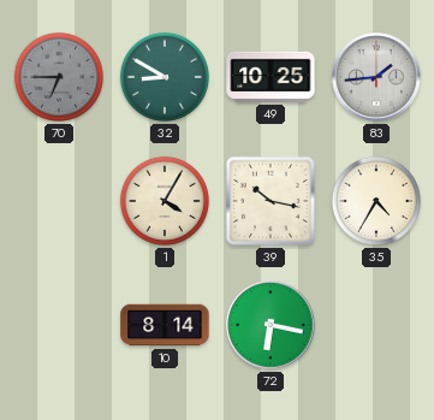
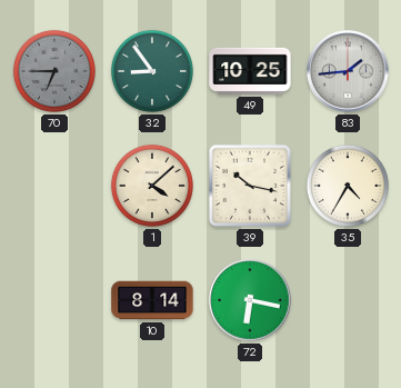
32: 8:50 -> 8:54
1: 4:05 -> 4:08
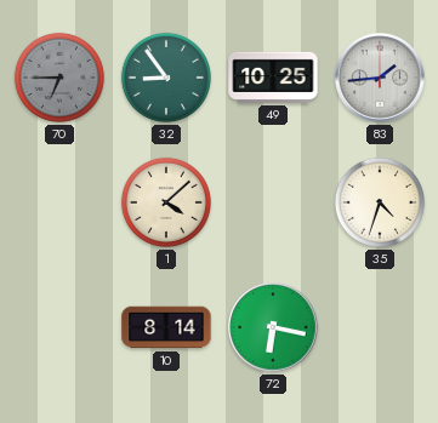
39: 10:17 -> none
35: 4:35 -> 4:33
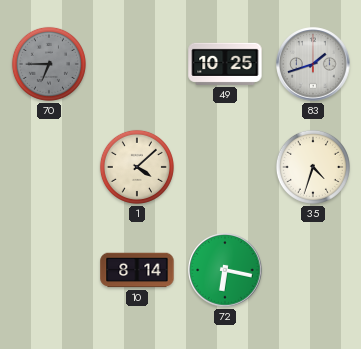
32: 8:54 -> none
83: 1:44 -> 1:42
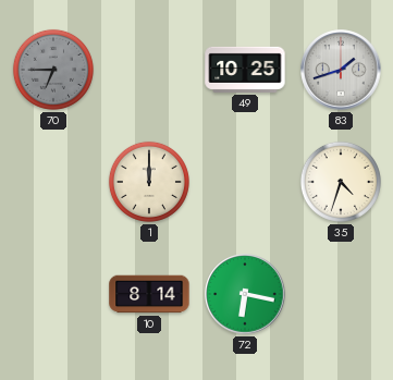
1: 4:08 -> 12:00
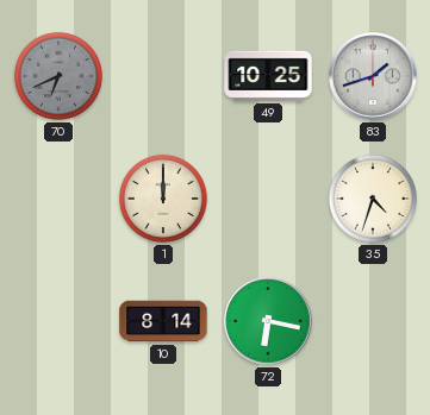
70: 6:45 -> 6:41
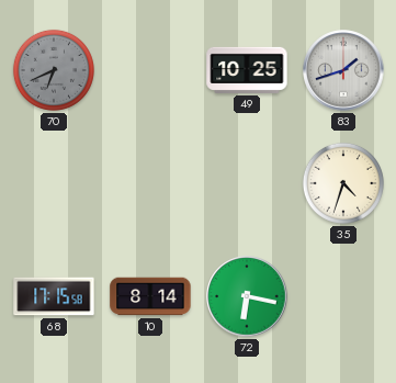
1: 12:00 -> none
68: none -> 17:15
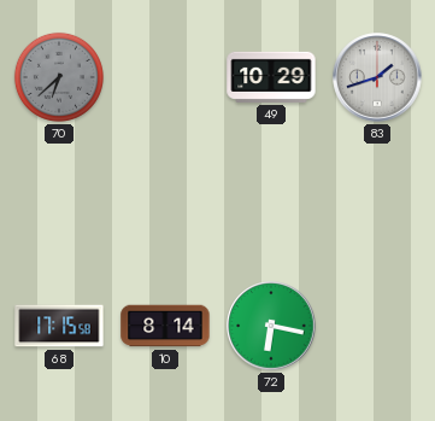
70: 6:41 -> 6:38
49: 10:25 -> 10:29
35: 4:33 -> none
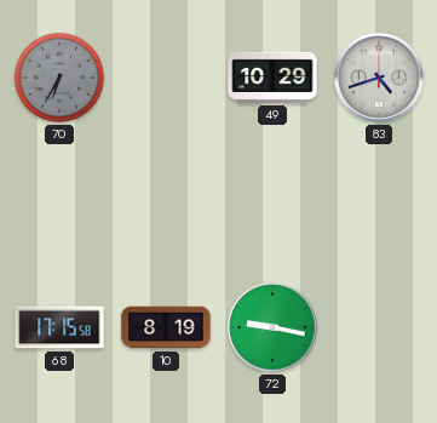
70: 6:38 -> 6:35
83: 1:42 -> 4:42
10: 8:14 -> 8:19
72: 6:17 -> 9:17
